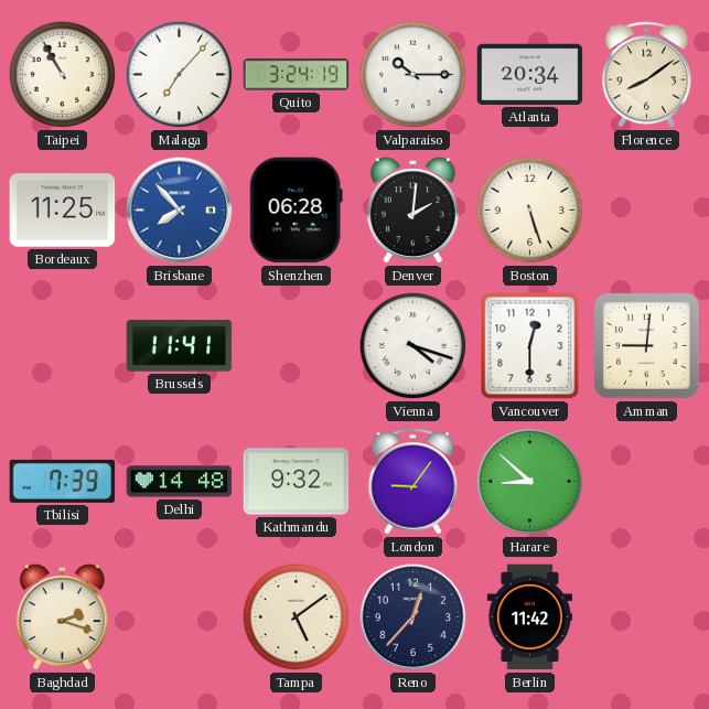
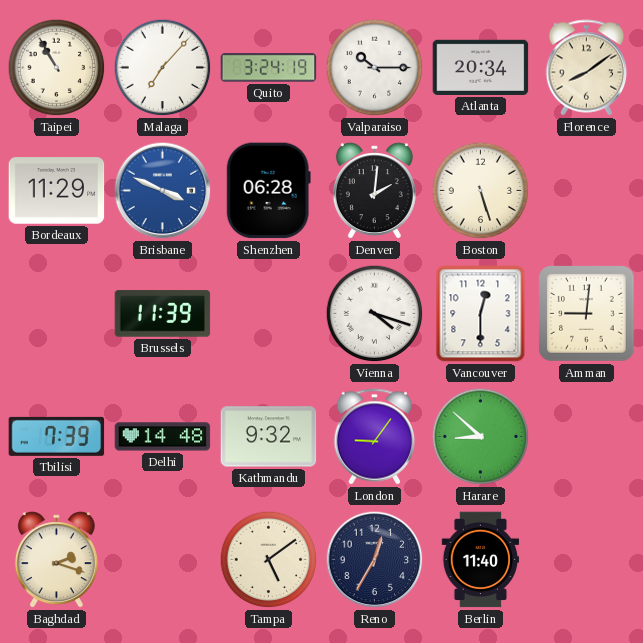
Bordeaux: 11:25 -> 11:29
Brisbane: 7:53 -> 3:49
Brussels: 11:41 -> 11:39
Reno: 12:37 -> 12:35
Berlin: 11:42 -> 11:40
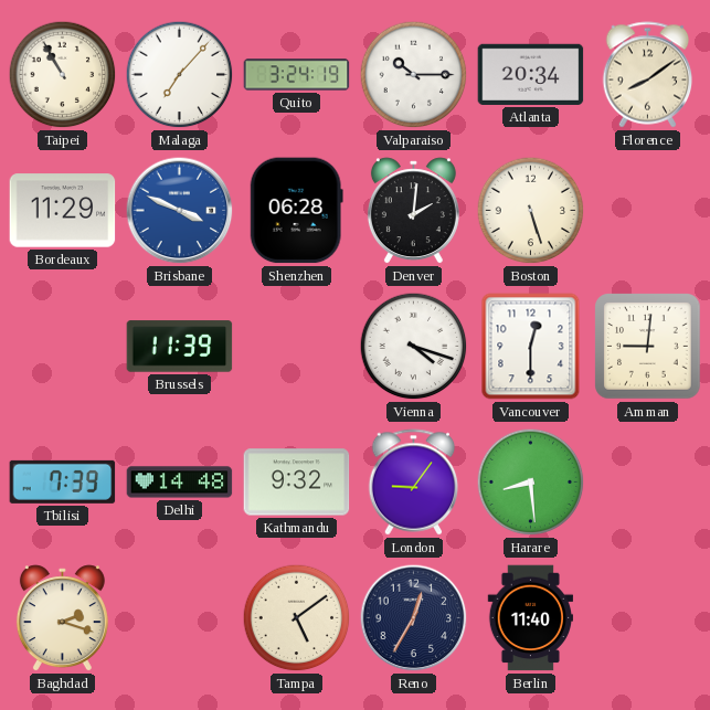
Harare: 8:52 -> 8:29
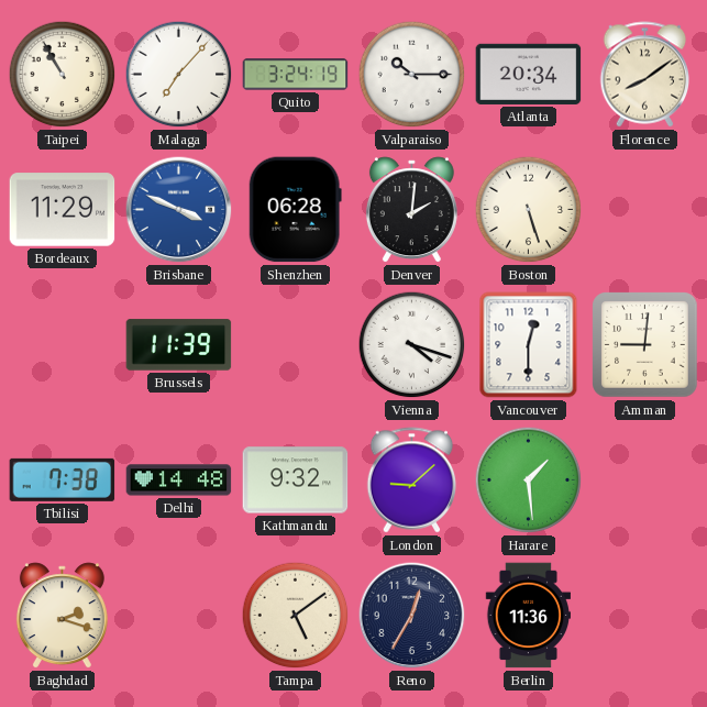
Tbilisi: 7:39 -> 7:38
London: 9:06 -> 9:08
Harare: 8:29 -> 1:29
Berlin: 11:40 -> 11:36
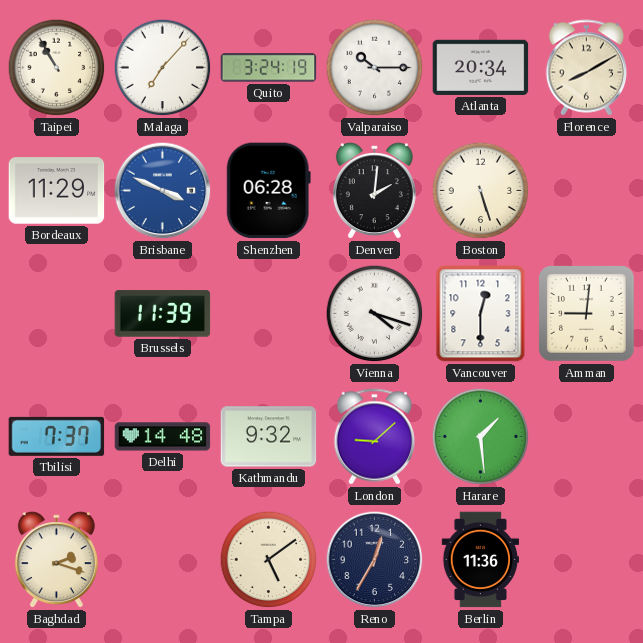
Florence: 8:09 -> 8:10
Tbilisi: 7:38 -> 7:37
